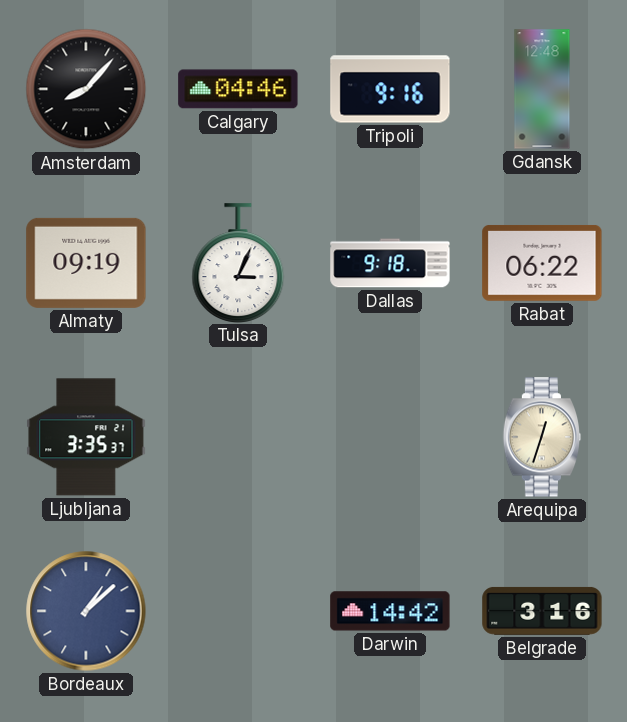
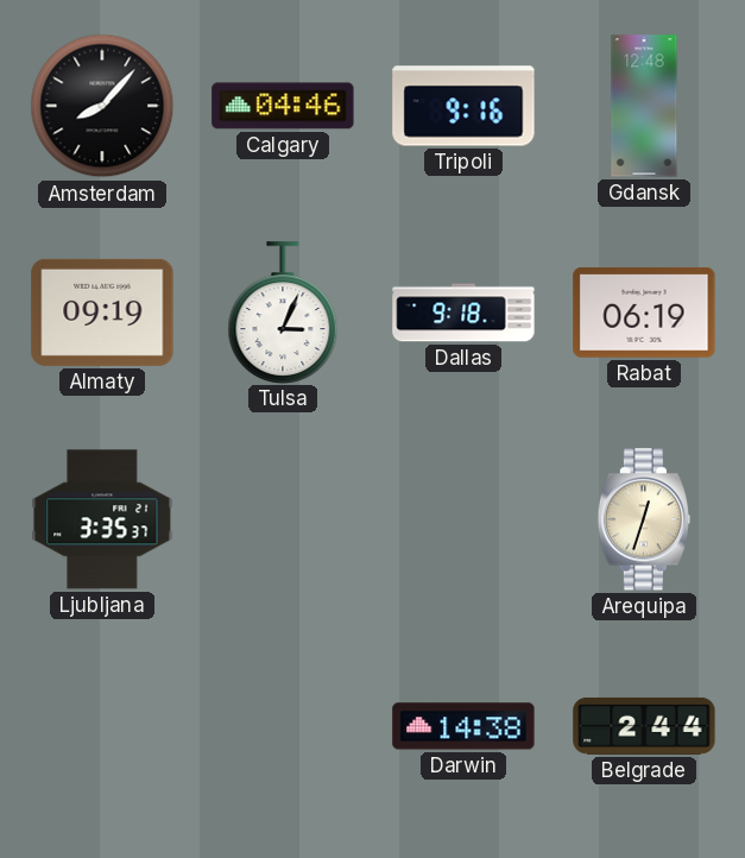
Rabat: 06:22 -> 06:19
Bordeaux: 1:08 -> none
Darwin: 14:42 -> 14:38
Belgrade: 3:16 -> 2:44
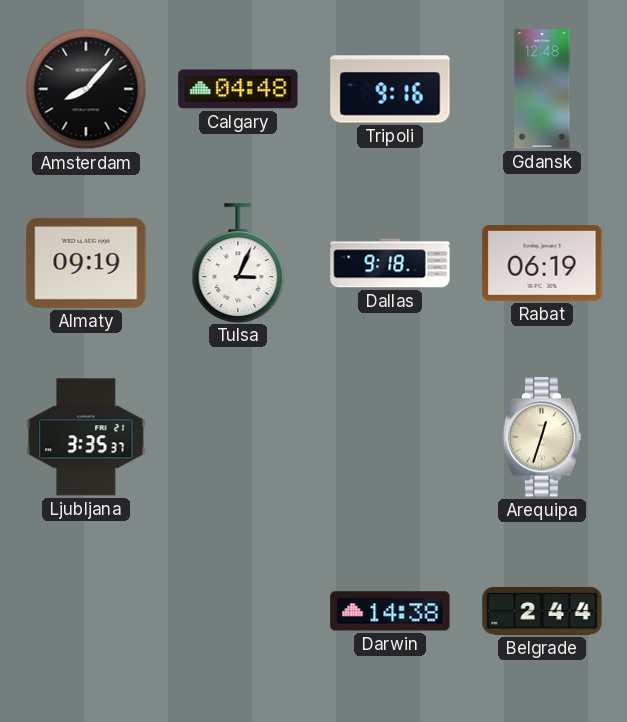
Calgary: 04:46 -> 04:48
